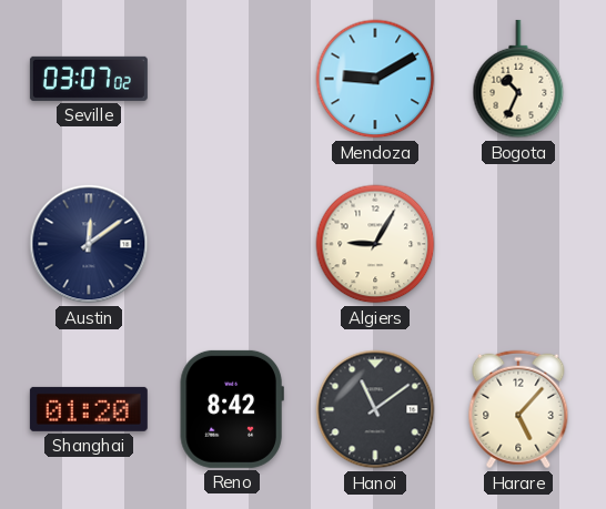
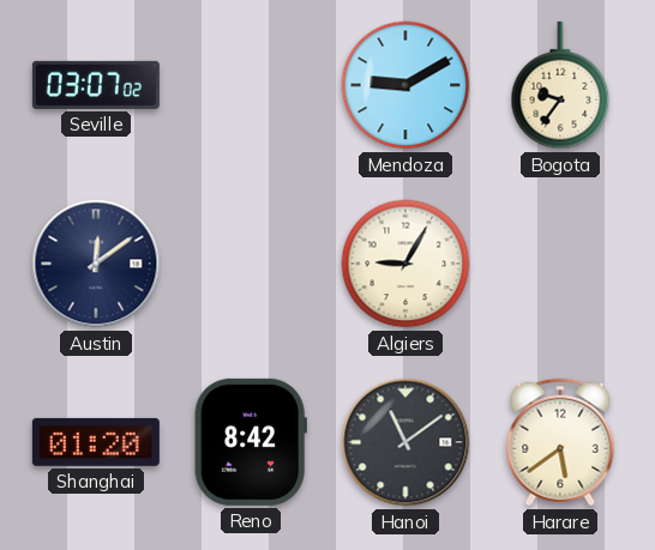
Bogota: 10:34 -> 9:36
Harare: 5:07 -> 5:39
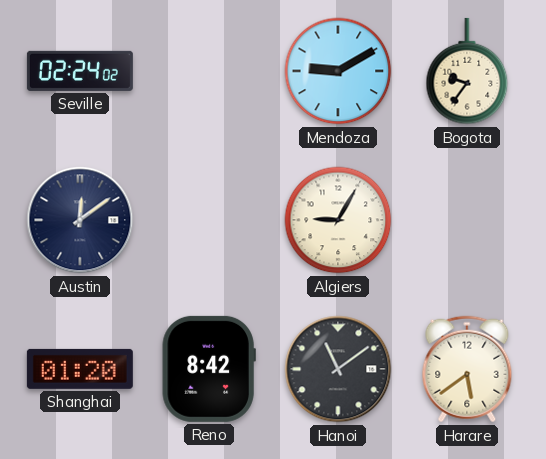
Seville: 03:07 -> 02:24
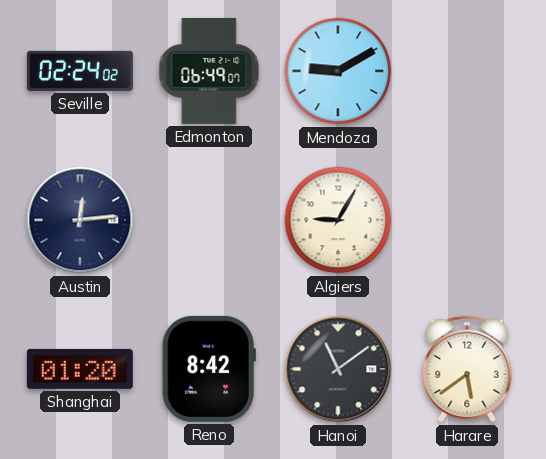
Edmonton: none -> 06:49
Bogota: 9:36 -> none
Austin: 12:09 -> 12:14
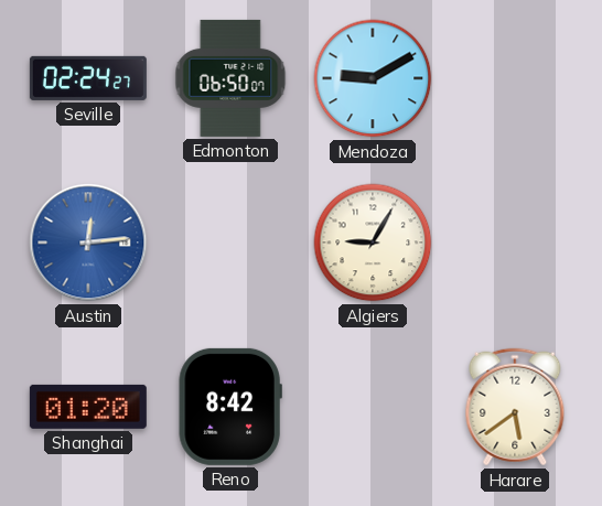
Seville: 02:24:02 -> 02:24:27
Edmonton: 06:49 -> 06:50
Austin dial: navy -> blue
Hanoi: 11:09 -> none
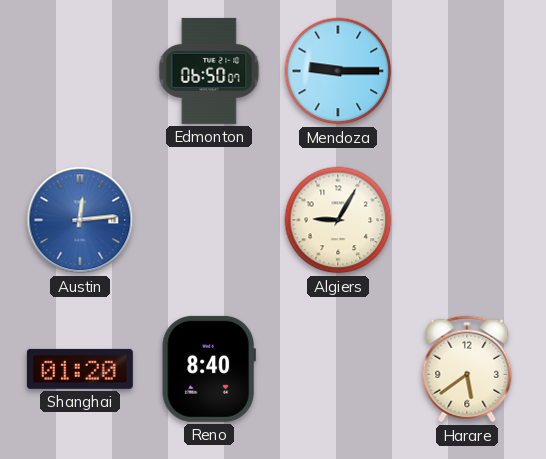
Seville: 02:24 -> none
Mendoza: 9:10 -> 9:15
Reno: 8:42 -> 8:40
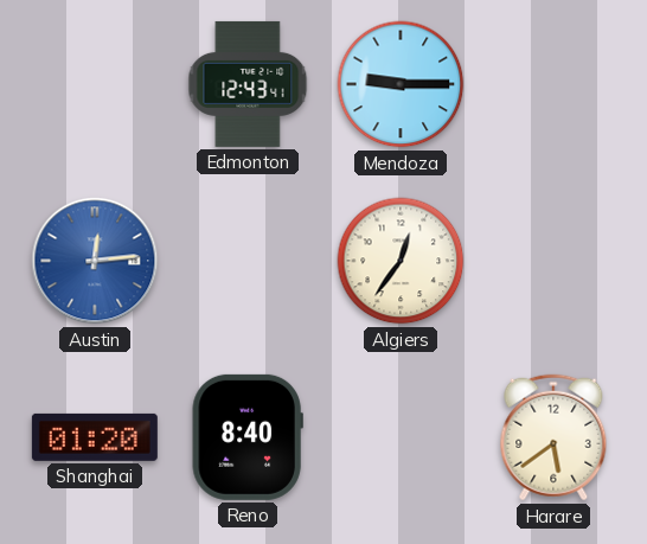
Edmonton: 06:50 -> 12:43
Algiers: 9:05 -> 12:36
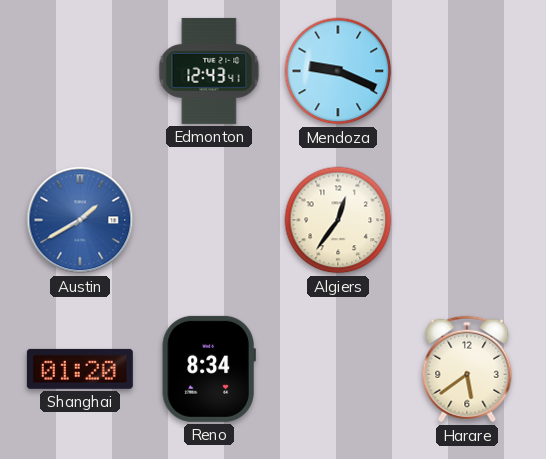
Mendoza: 9:15 -> 9:19
Austin: 12:14 -> 1:40
Reno: 8:40 -> 8:34
